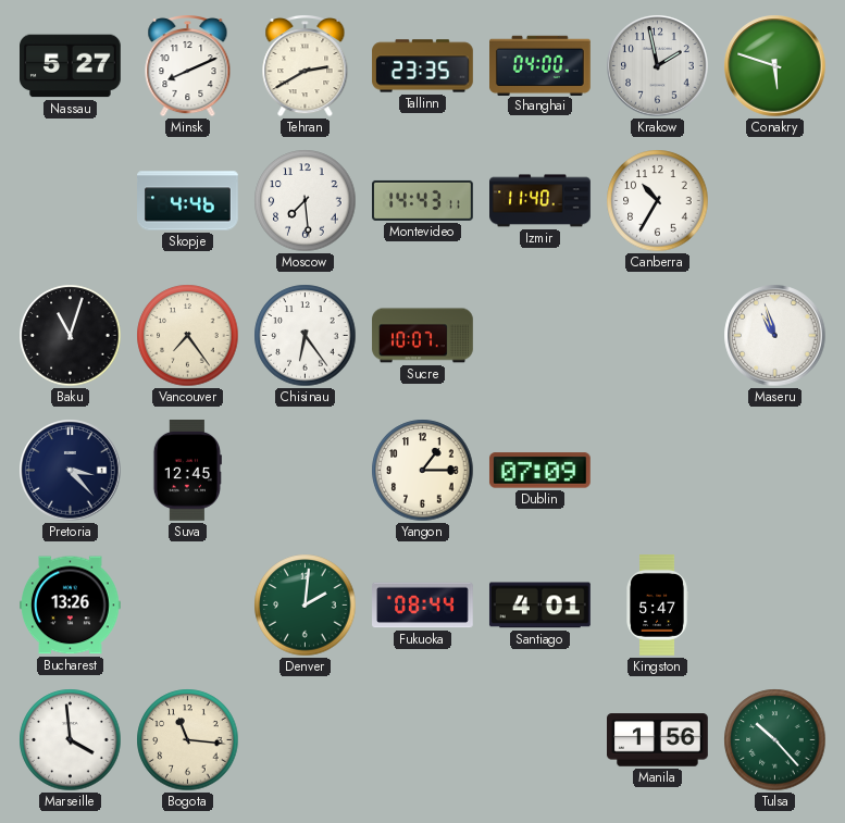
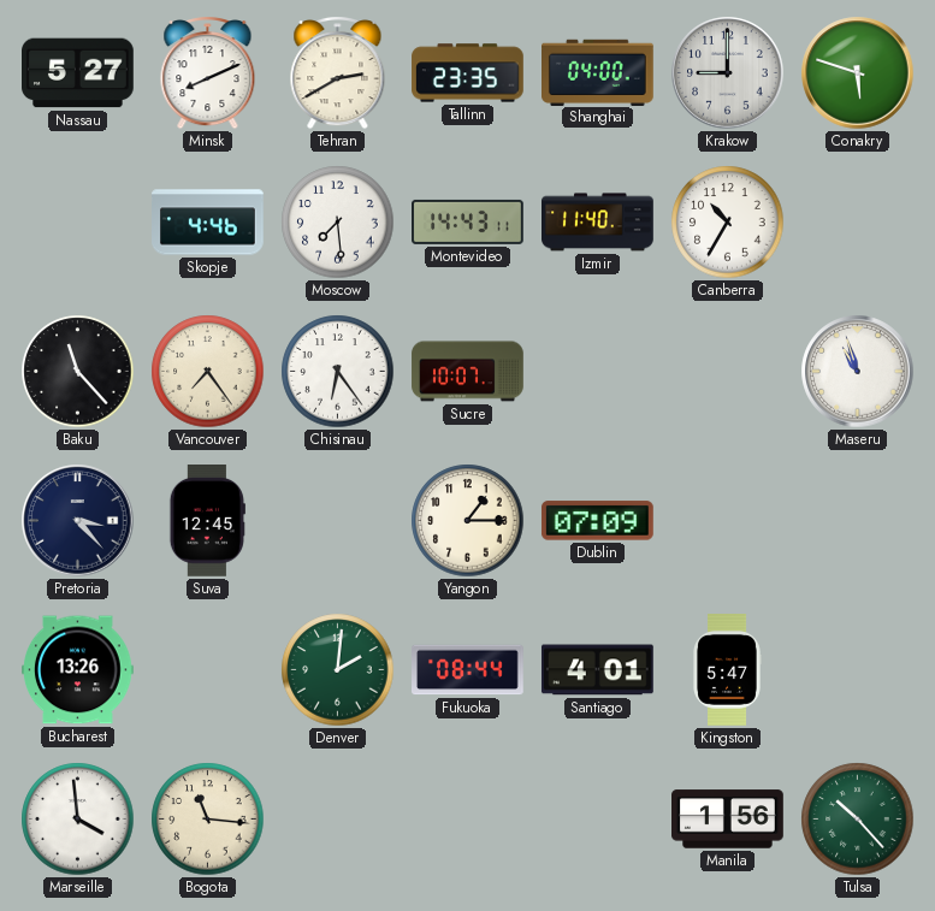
Krakow: 1:58 -> 9:00
Baku: 11:03 -> 11:23
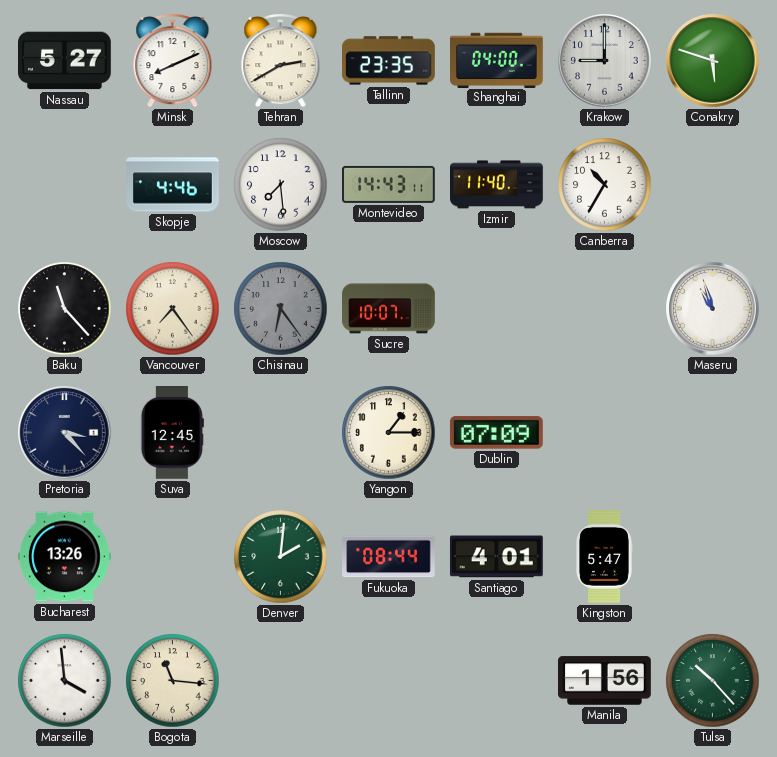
Chisinau dial: white -> grey
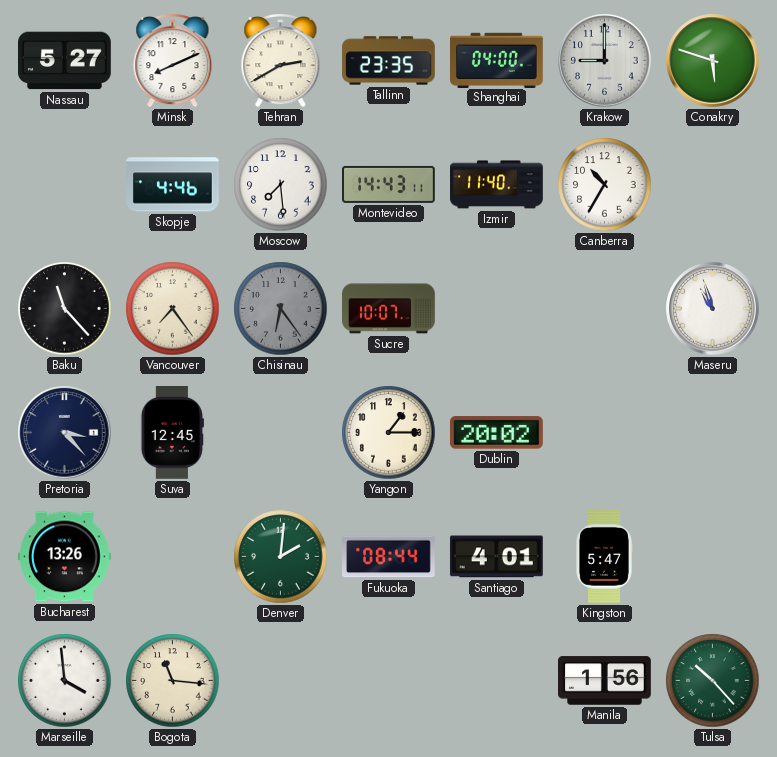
Dublin: 07:09 -> 20:02
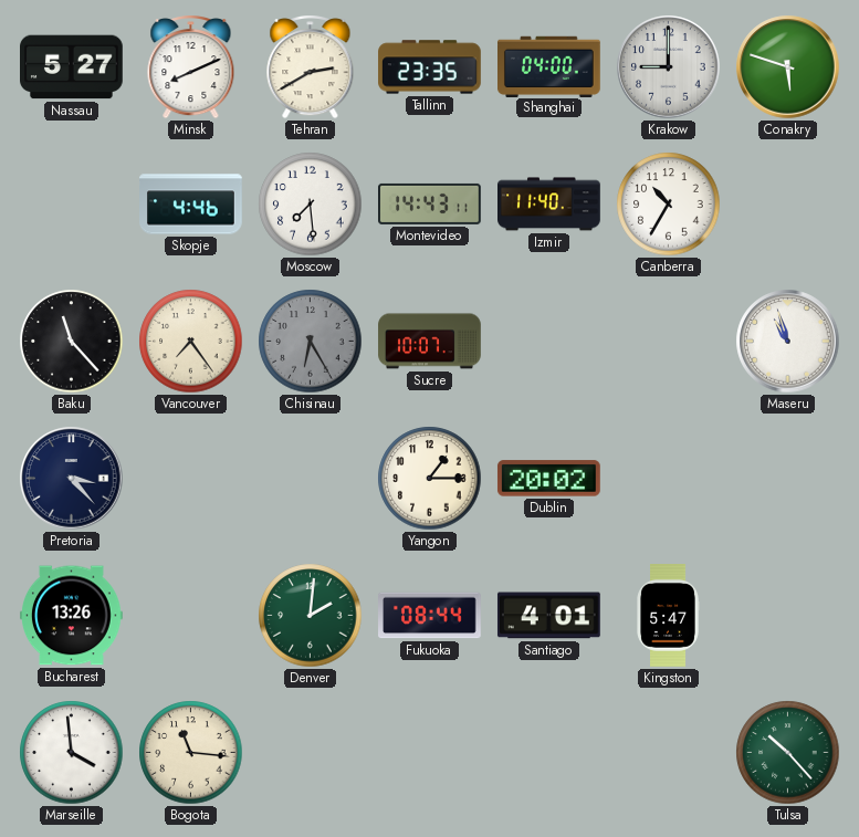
Chisinau: 6:24 -> 6:25
Suva: 12:45 -> none
Manila: 1:56 -> none
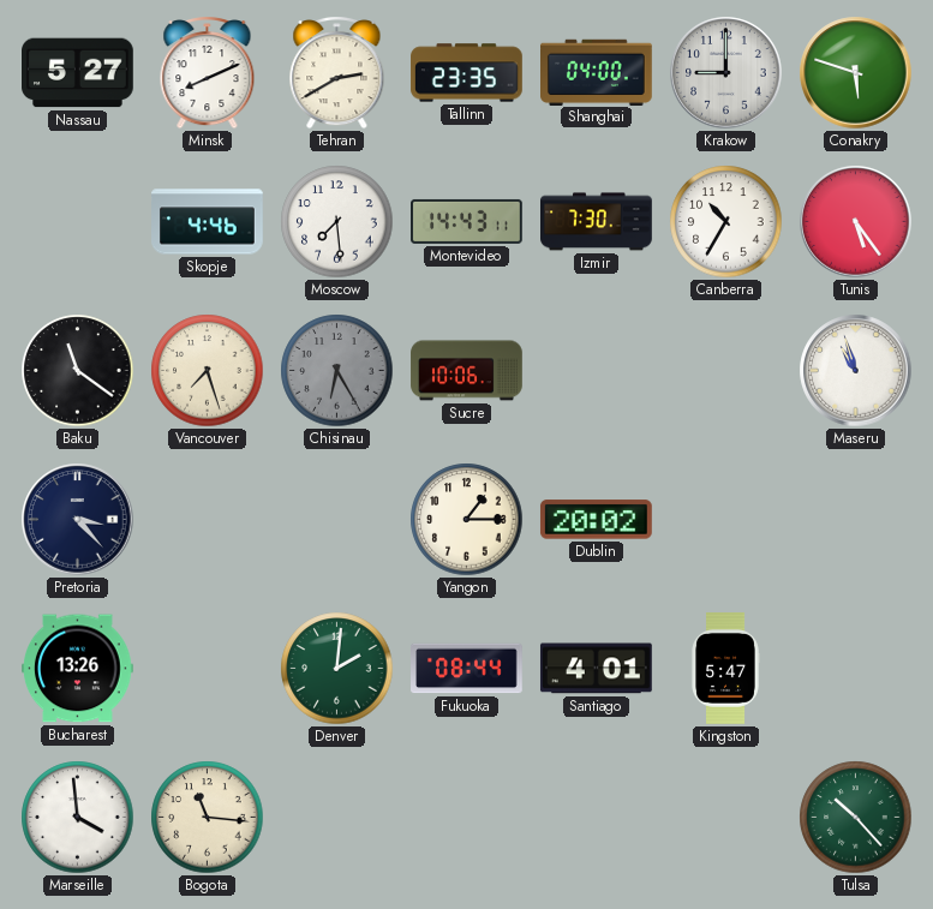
Izmir: 11:40 -> 7:30
Tunis: none -> 5:24
Baku: 11:23 -> 11:21
Vancouver: 7:24 -> 7:27
Sucre: 10:07 -> 10:06
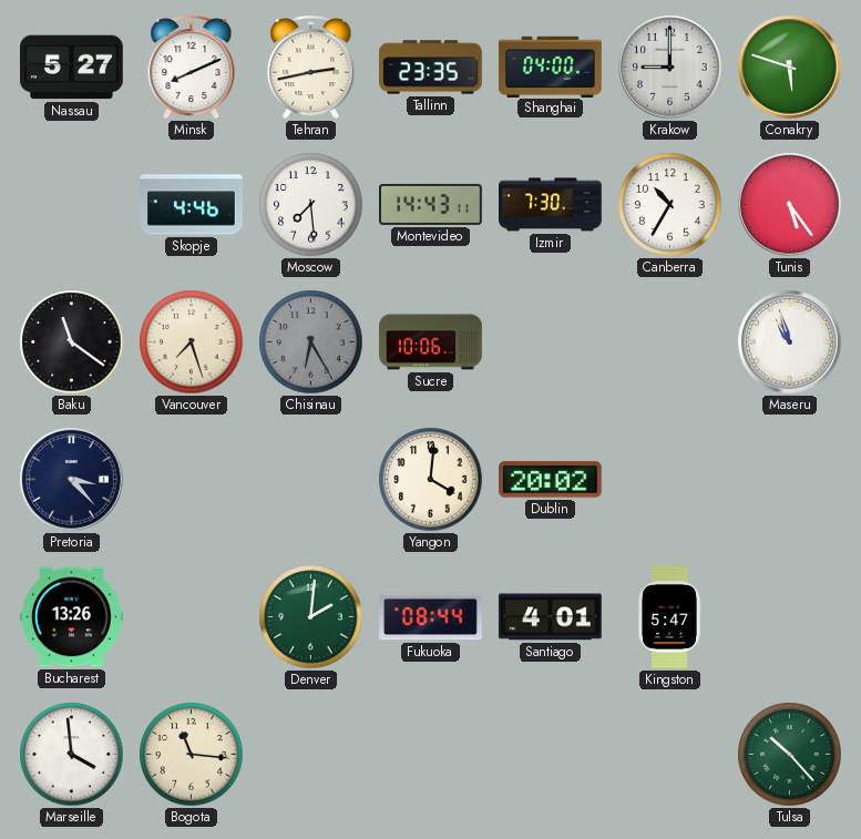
Tehran: 2:40 -> 2:43
Yangon: 1:15 -> 4:01
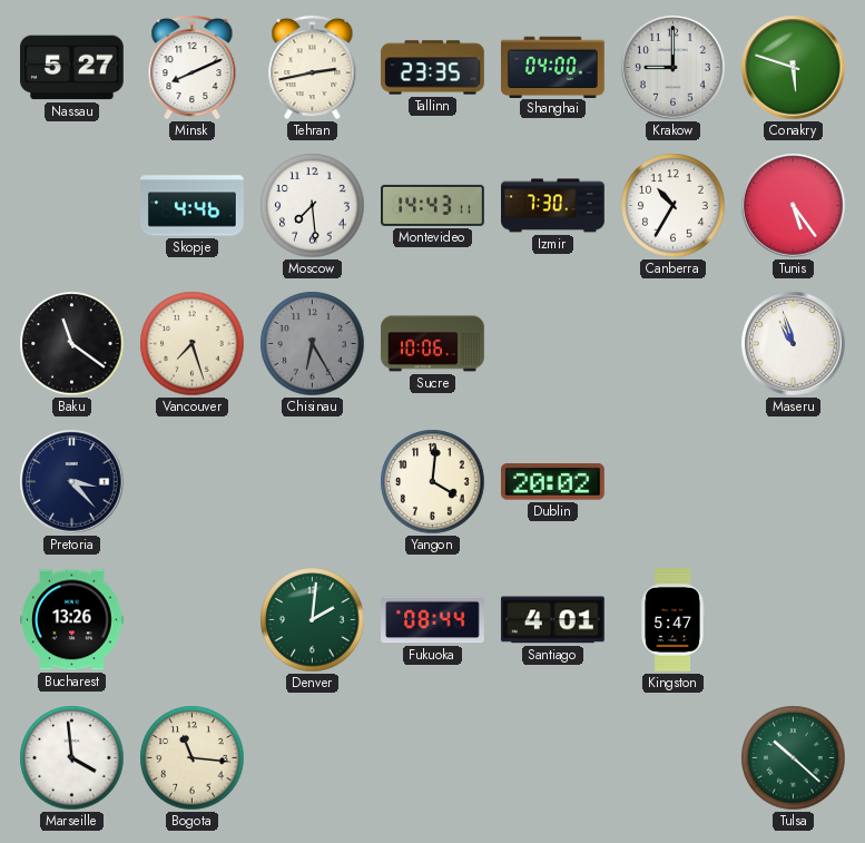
Tulsa: 10:23 -> 10:22
